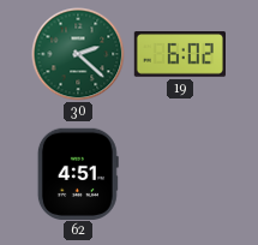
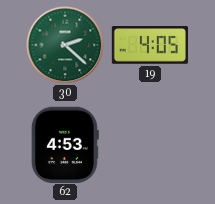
19: 6:02 -> 4:05
62: 4:51 -> 4:53
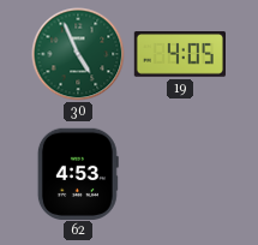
30: 2:22 -> 4:56
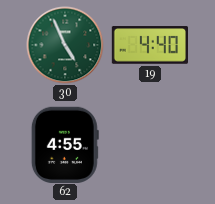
19: 4:05 -> 4:40
62: 4:53 -> 4:55
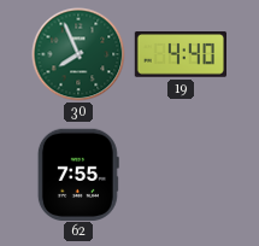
30: 4:56 -> 7:56
62: 4:55 -> 7:55
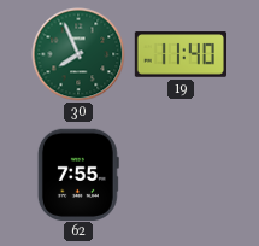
19: 4:40 -> 11:40
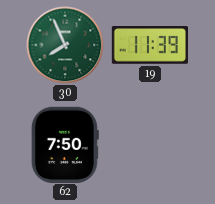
19: 11:40 -> 11:39
62: 7:55 -> 7:50
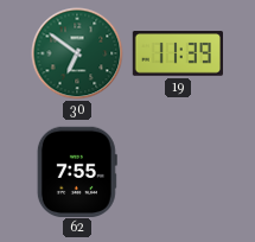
30: 7:56 -> 6:51
62: 7:50 -> 7:55
